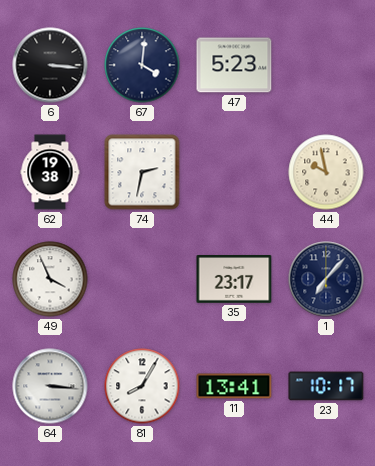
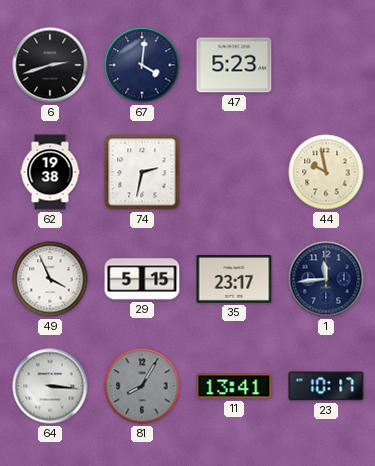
6: 3:16 -> 2:42
29: none -> 5:15
1: 7:07 -> 11:44
81 dial: white -> grey
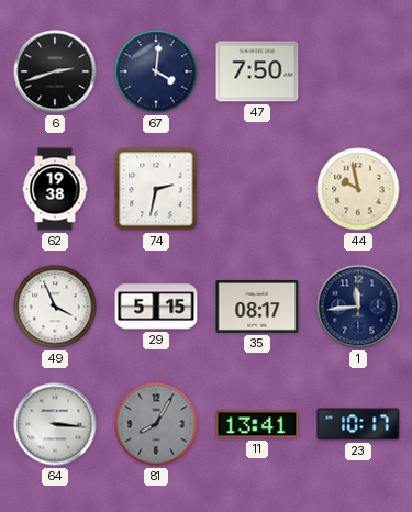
47: 5:23 -> 7:50
35: 23:17 -> 08:17
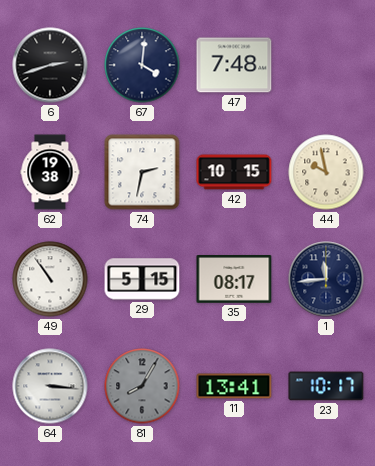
47: 7:50 -> 7:48
42: none -> 10:15
49: 3:56 -> 10:54
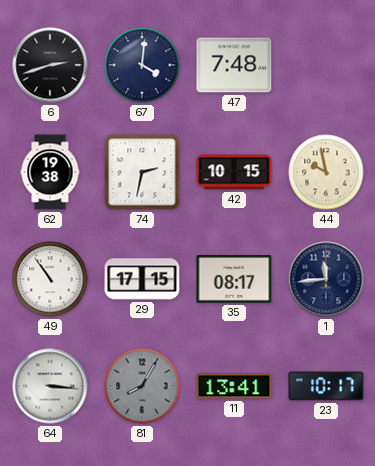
29: 5:15 -> 17:15
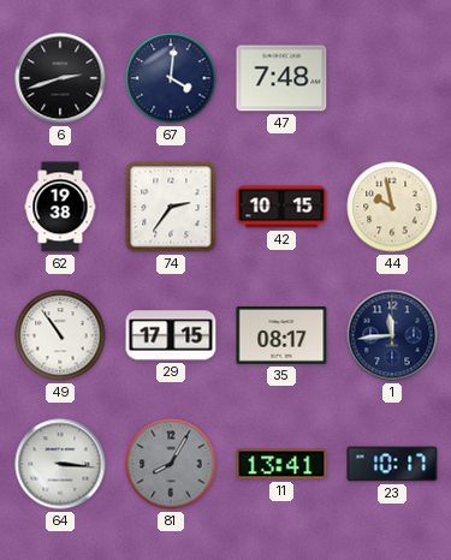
74: 2:32 -> 2:36
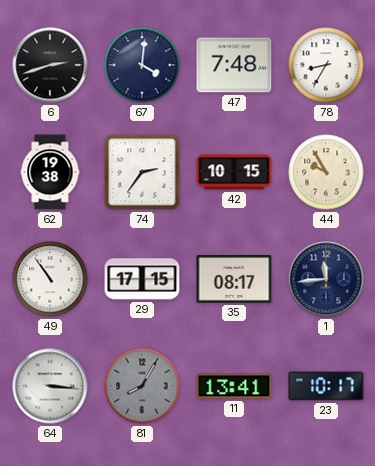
78: none -> 8:35
44: 9:58 -> 9:55
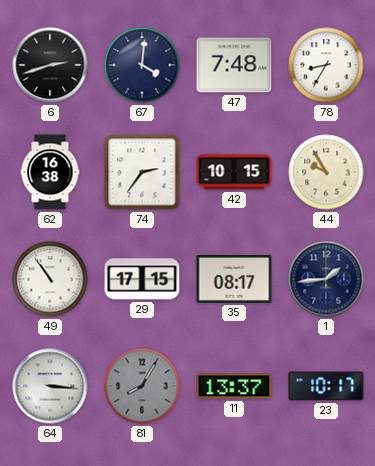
62: 19:38 -> 16:38
1: 11:44 -> 1:44
11: 13:41 -> 13:37
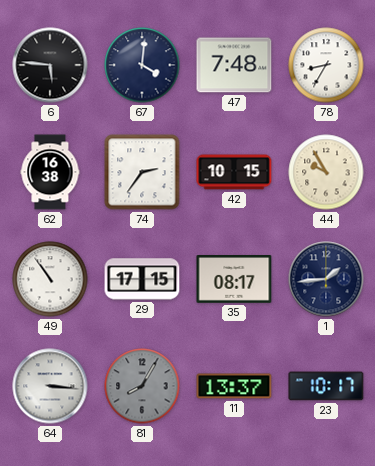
6: 2:42 -> 5:46
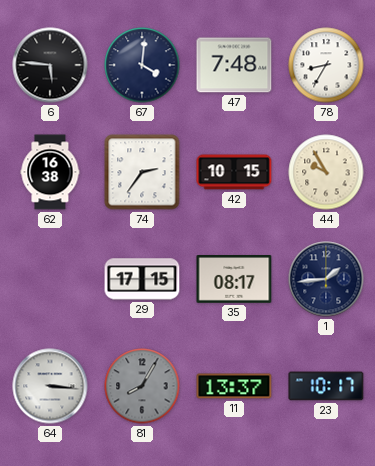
49: 10:54 -> none
